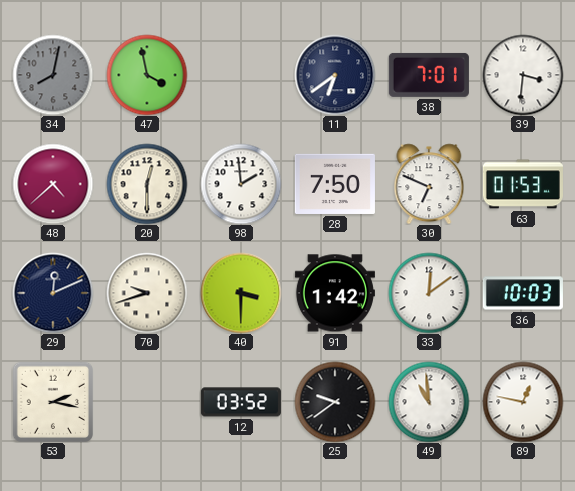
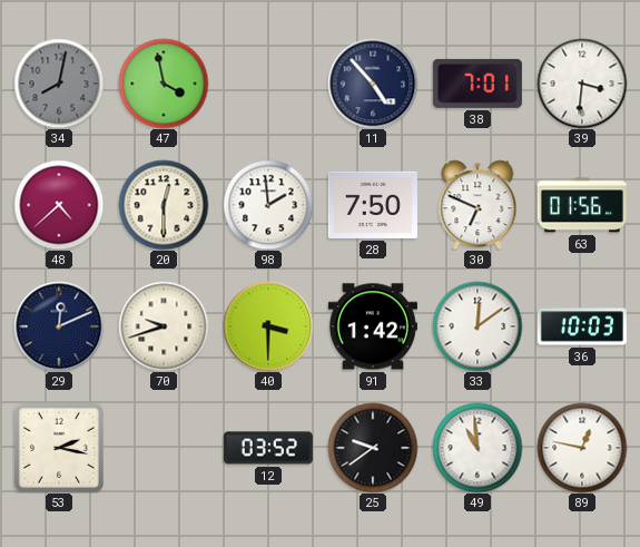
11: 6:39 -> 4:53
63: 01:53 -> 01:56
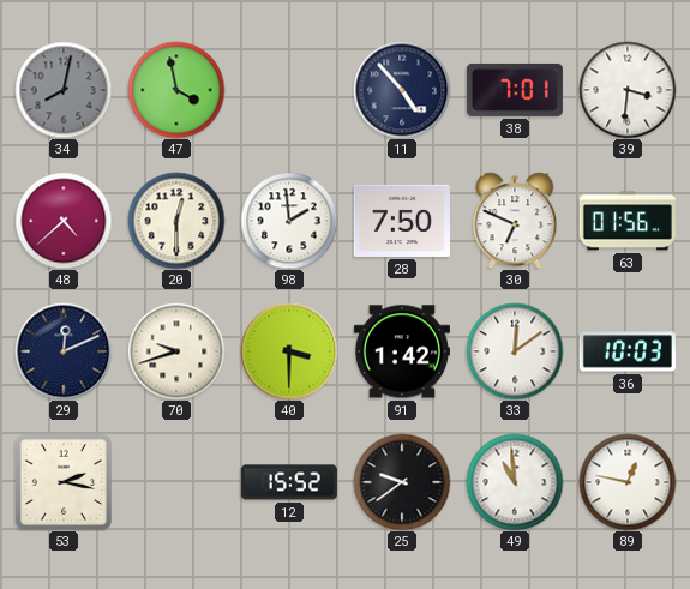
12: 03:52 -> 15:52
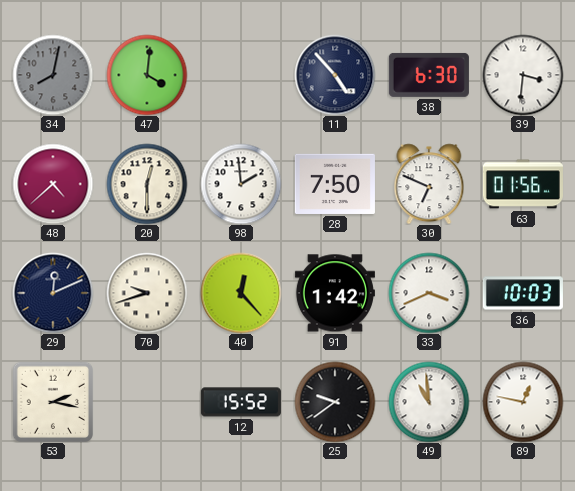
47: 3:58 -> 4:01
38: 7:01 -> 6:30
40: 3:30 -> 12:23
33: 12:09 -> 3:41
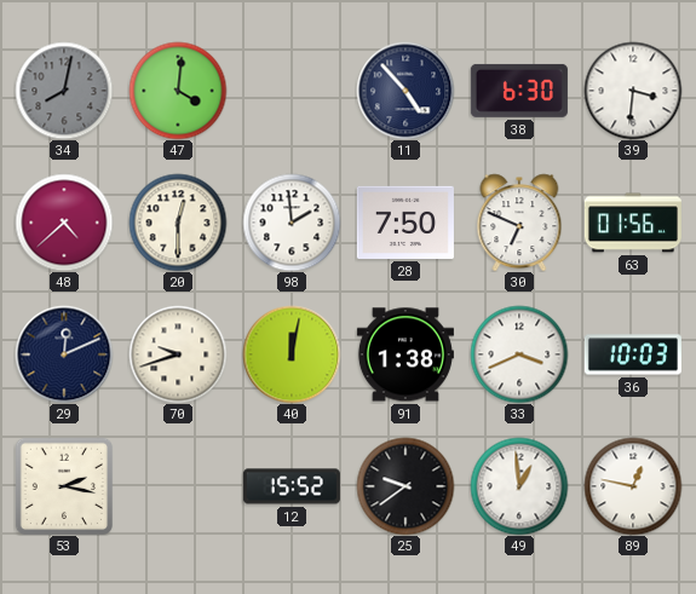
40: 12:23 -> 12:02
91: 1:42 -> 1:38
49: 10:59 -> 12:59
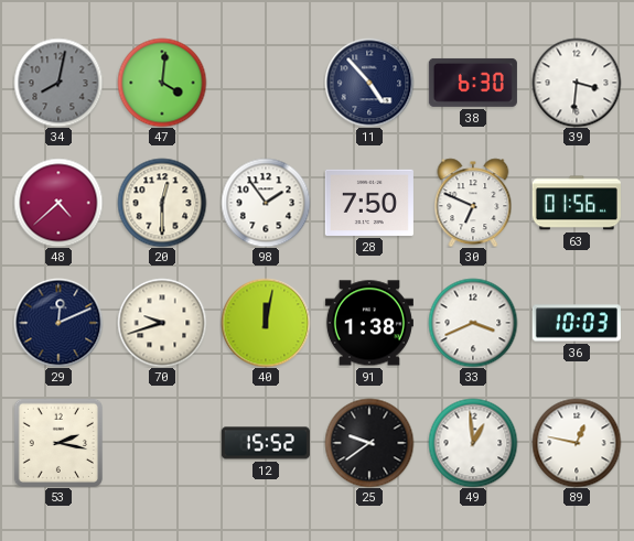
98: 1:59 -> 1:54
